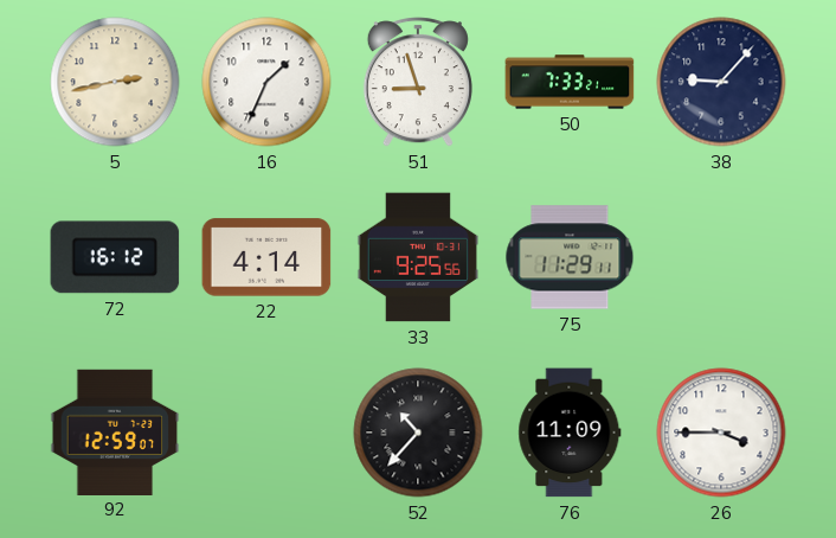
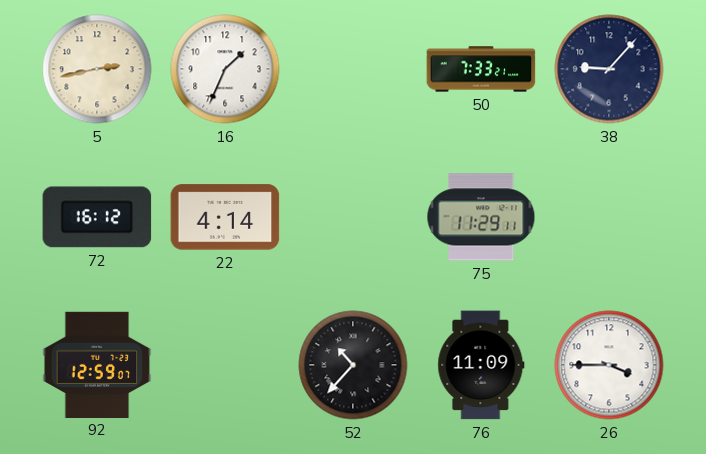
51: 8:57 -> none
33: 9:25 -> none
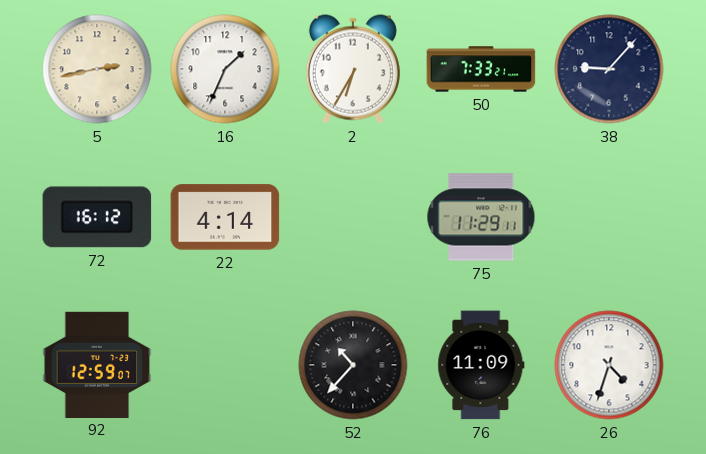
2: none -> 6:35
26: 3:45 -> 4:33
